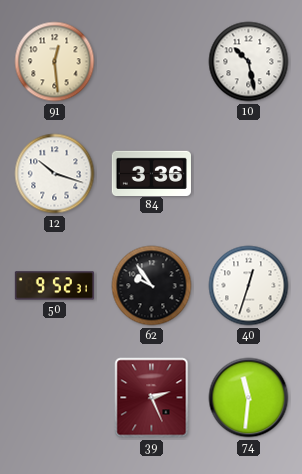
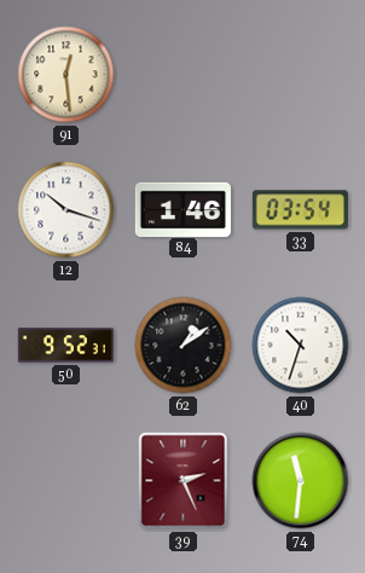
10: 10:28 -> none
84: 3:36 -> 1:46
33: none -> 03:54
62: 9:54 -> 1:09
40: 12:33 -> 10:33
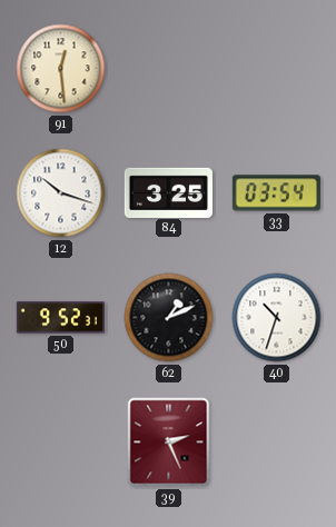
84: 1:46 -> 3:25
62: 1:09 -> 1:11
74: 11:31 -> none
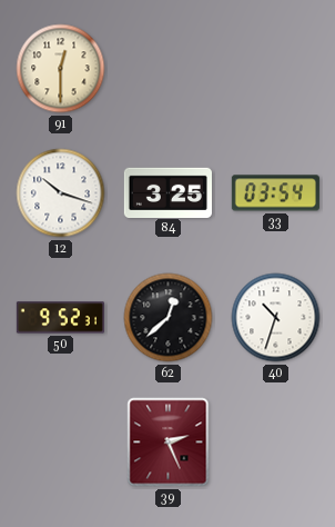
91: 12:29 -> 12:30
62: 1:11 -> 12:38
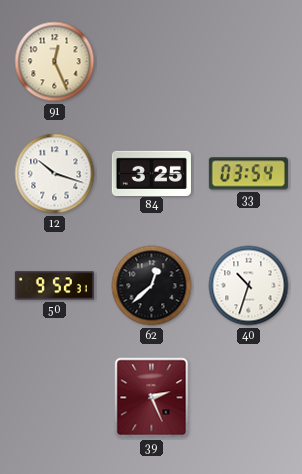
91: 12:30 -> 12:26
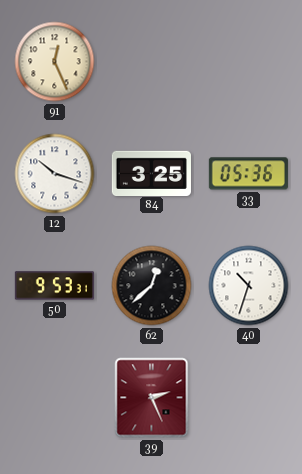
33: 03:54 -> 05:36
50: 9:52 -> 9:53
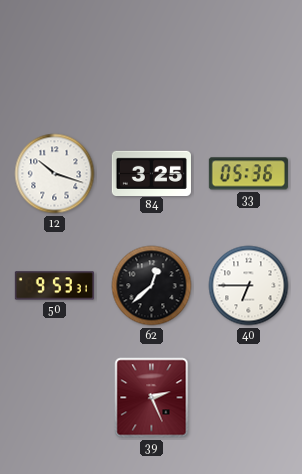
91: 12:26 -> none
40: 10:33 -> 6:45
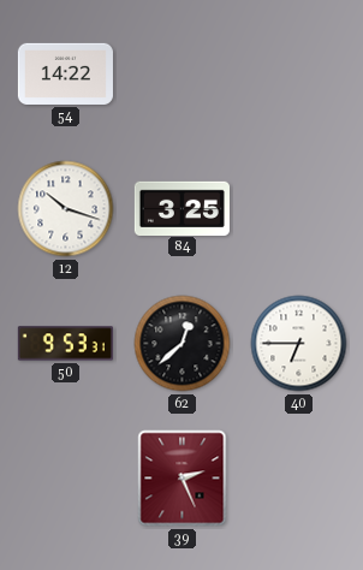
54: none -> 14:22
33: 05:36 -> none
